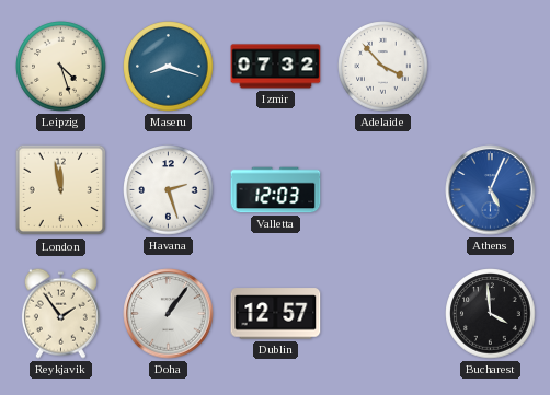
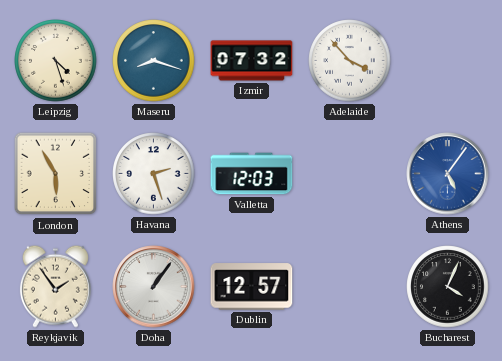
London: 11:58 -> 5:55
Athens: 5:04 -> 5:06
Bucharest: 3:59 -> 4:04
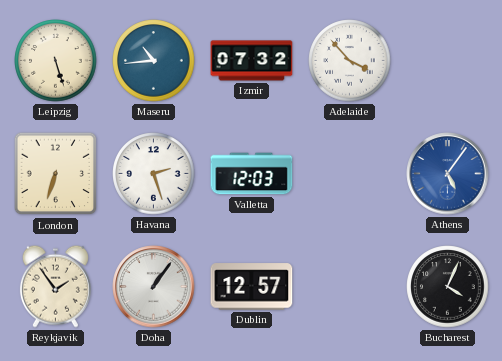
Leipzig: 4:27 -> 5:27
Maseru: 8:18 -> 10:44
London: 5:55 -> 6:33
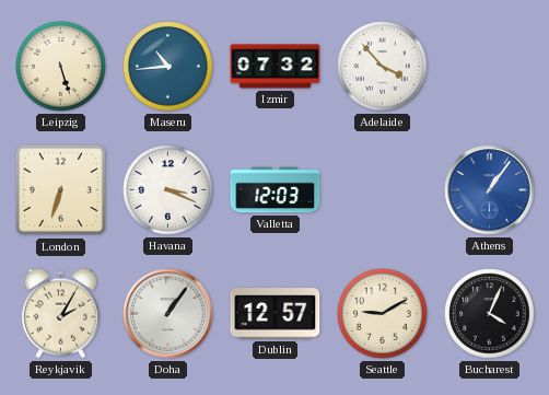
Havana: 2:27 -> 3:19
Athens: 5:06 -> 1:06
Reykjavik: 1:54 -> 2:05
Seattle: none -> 9:10
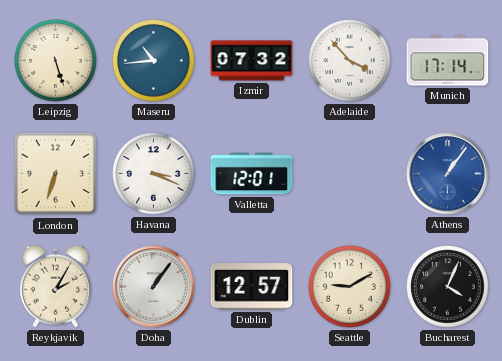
Munich: none -> 17:14
Valletta: 12:03 -> 12:01
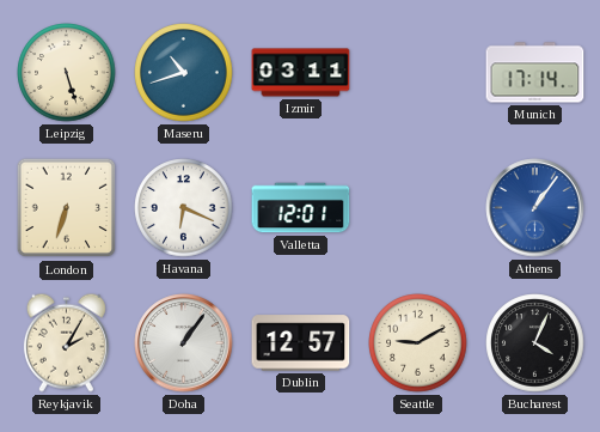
Maseru: 10:44 -> 10:42
Izmir: 07:32 -> 03:11
Adelaide: 3:53 -> none
Havana: 3:19 -> 6:19
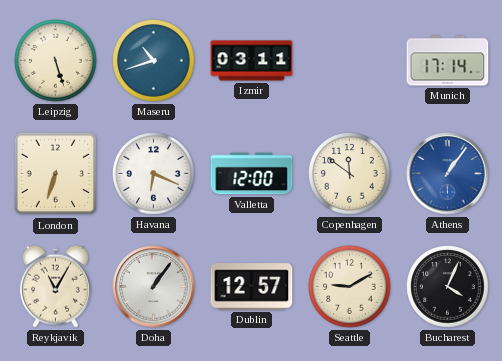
Valletta: 12:01 -> 12:00
Copenhagen: none -> 11:51
Reykjavik: 2:05 -> 11:05
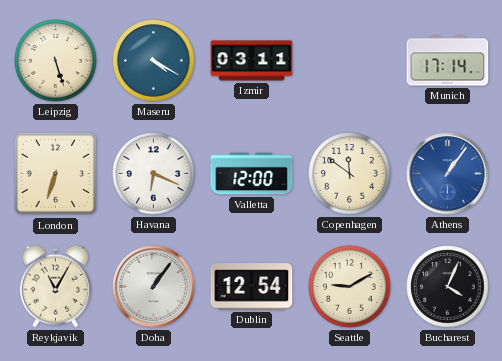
Maseru: 10:42 -> 4:20
Dublin: 12:57 -> 12:54
